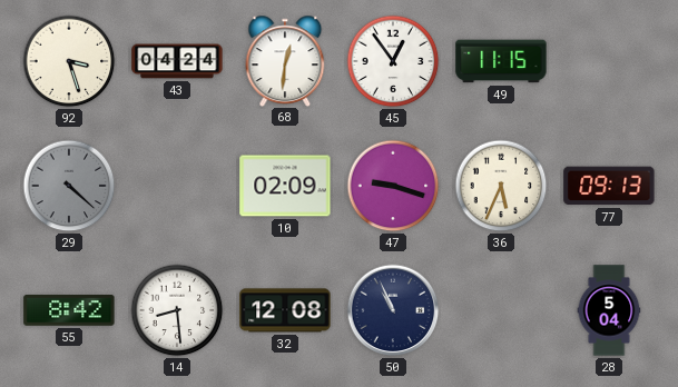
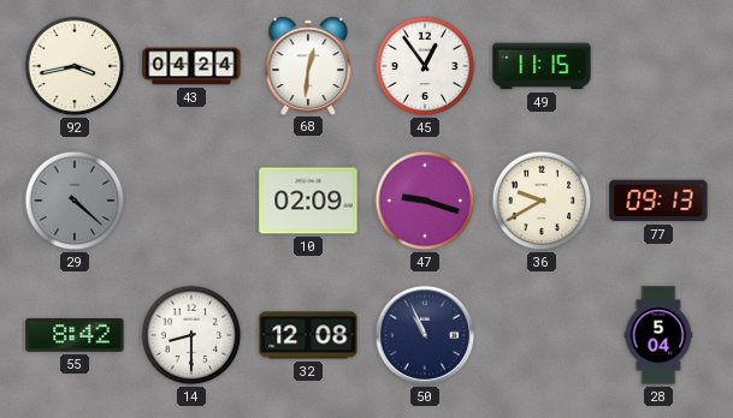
92: 3:27 -> 3:43
36: 5:34 -> 9:40
14: 8:29 -> 8:30
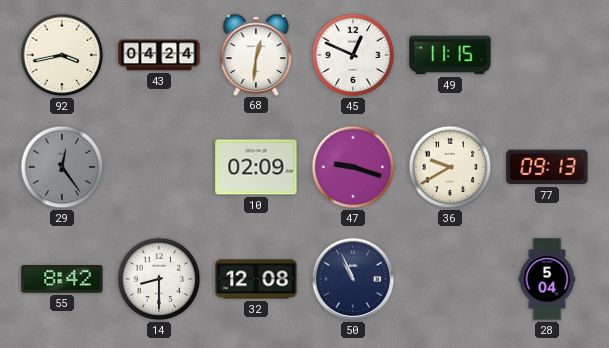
45: 12:54 -> 12:49
29: 4:22 -> 12:24
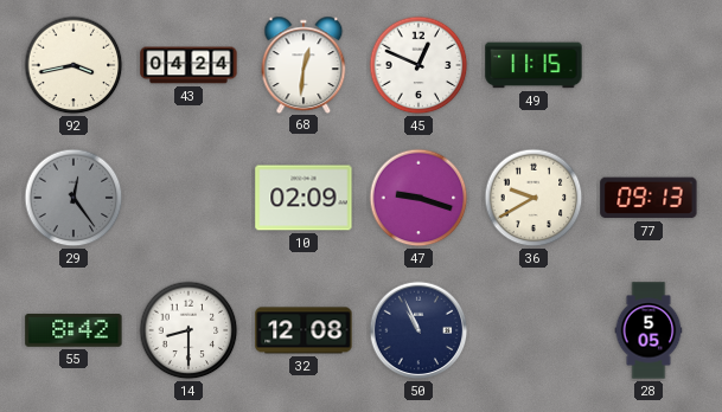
28: 5:04 -> 5:05
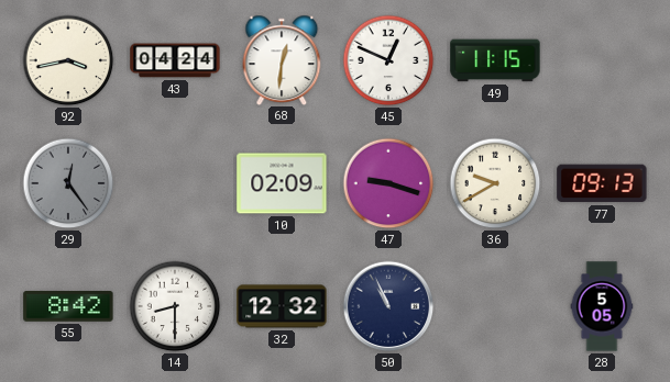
32: 12:08 -> 12:32
